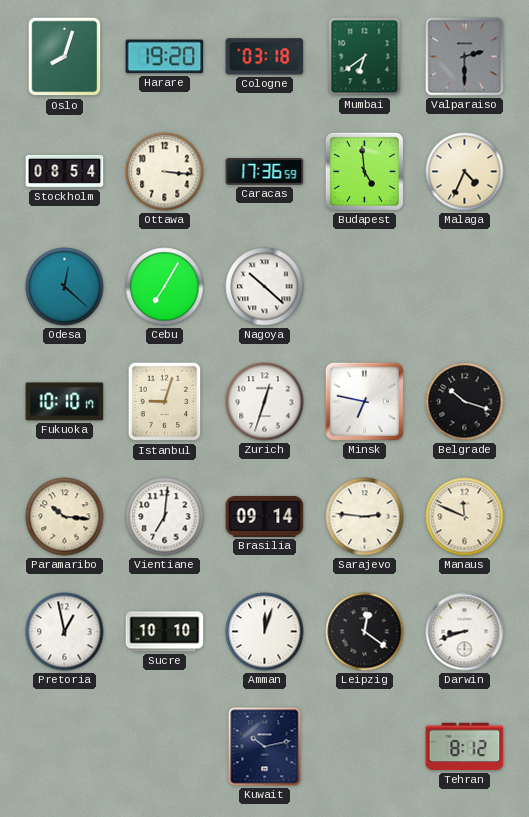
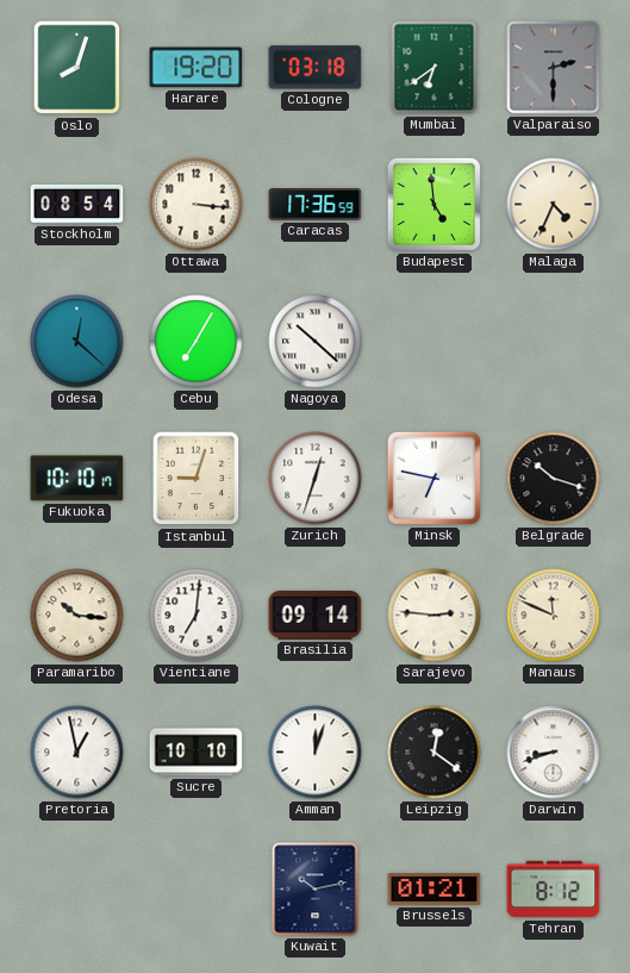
Brussels: none -> 01:21
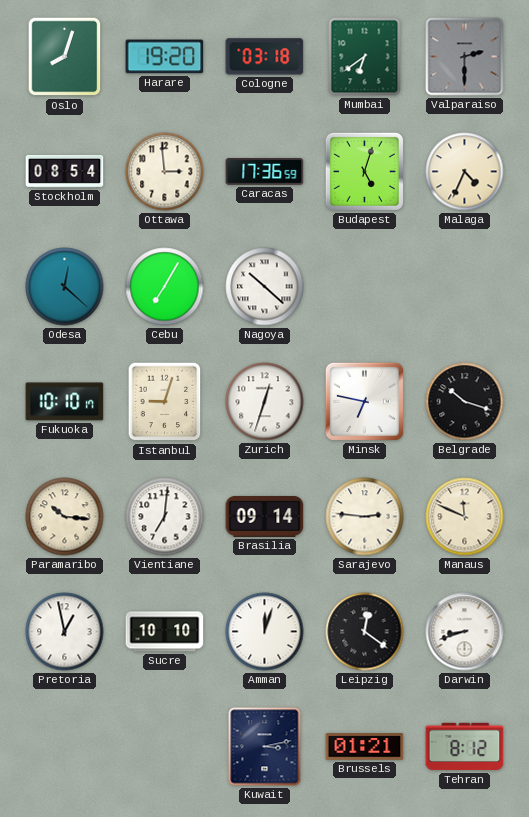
Ottawa: 3:16 -> 2:59
Budapest: 4:59 -> 5:03
Kuwait: 10:13 -> 3:13
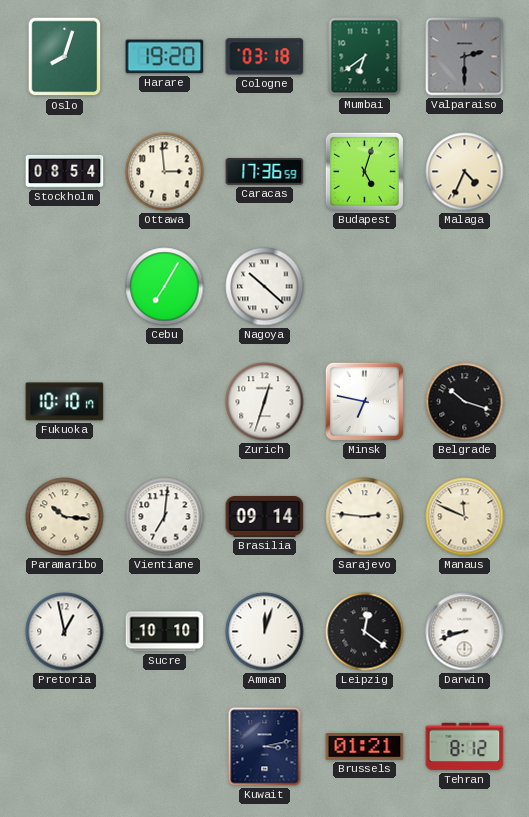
Odesa: 12:22 -> none
Istanbul: 9:03 -> none
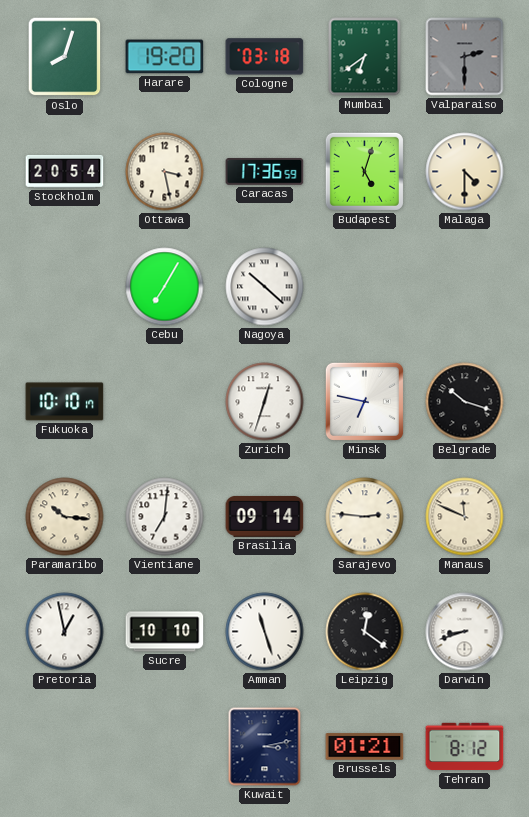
Stockholm: 08:54 -> 20:54
Ottawa: 2:59 -> 3:28
Malaga: 4:34 -> 4:30
Amman: 12:03 -> 11:27
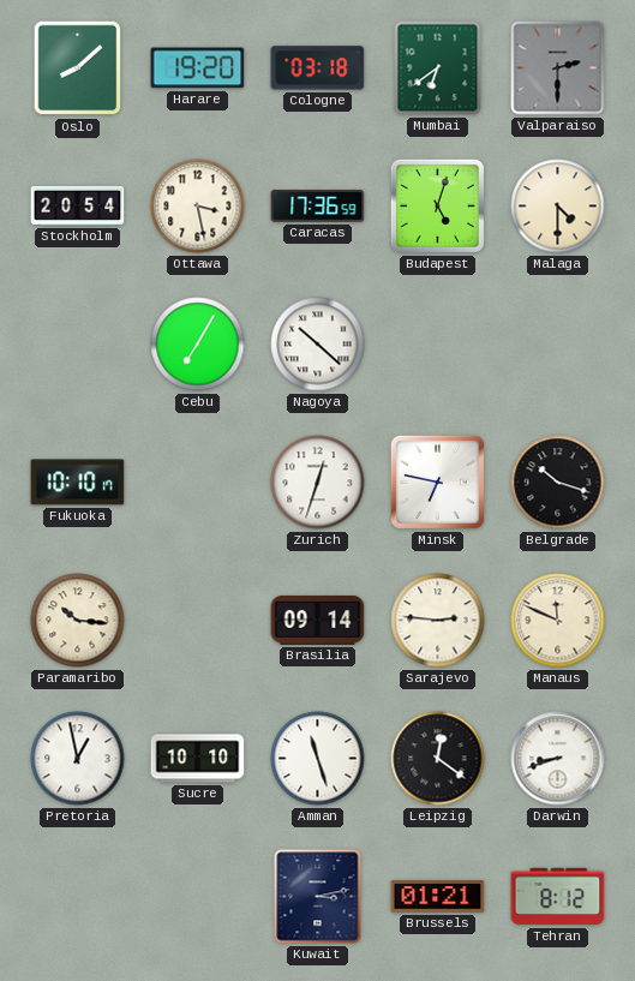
Oslo: 8:03 -> 8:08
Vientiane: 7:01 -> none
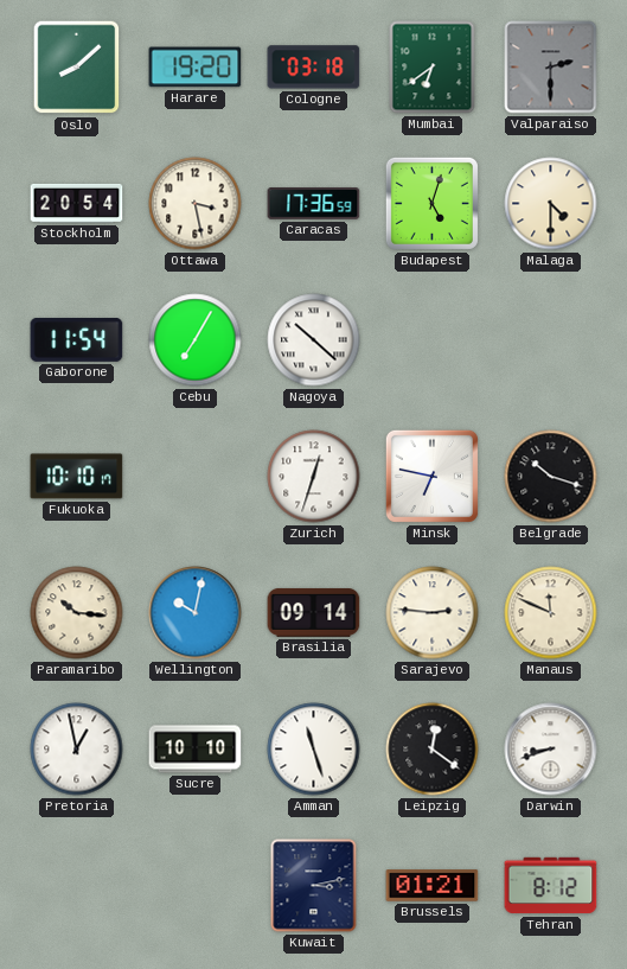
Gaborone: none -> 11:54
Wellington: none -> 10:02
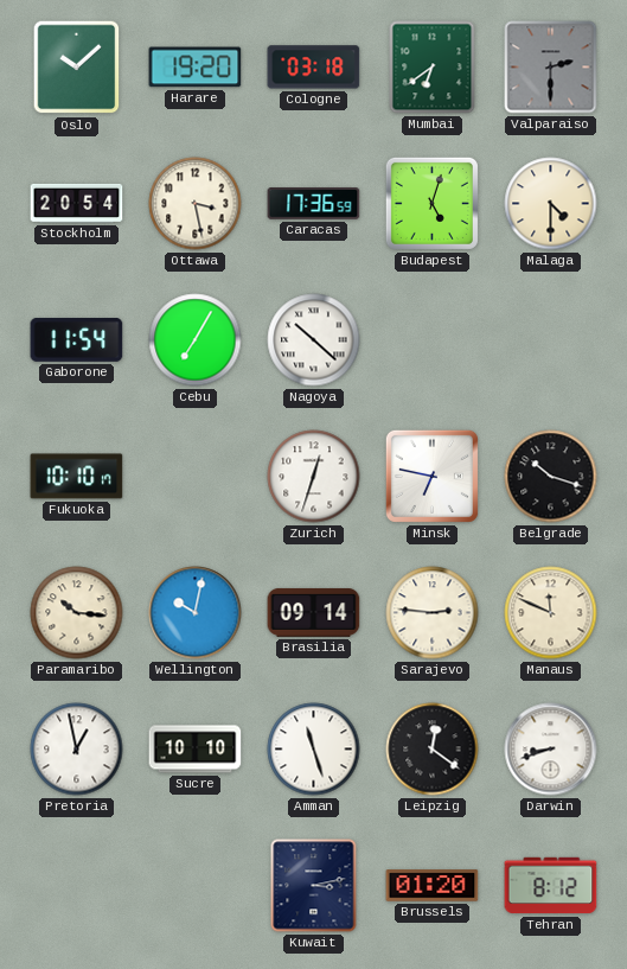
Oslo: 8:08 -> 10:08
Brussels: 01:21 -> 01:20
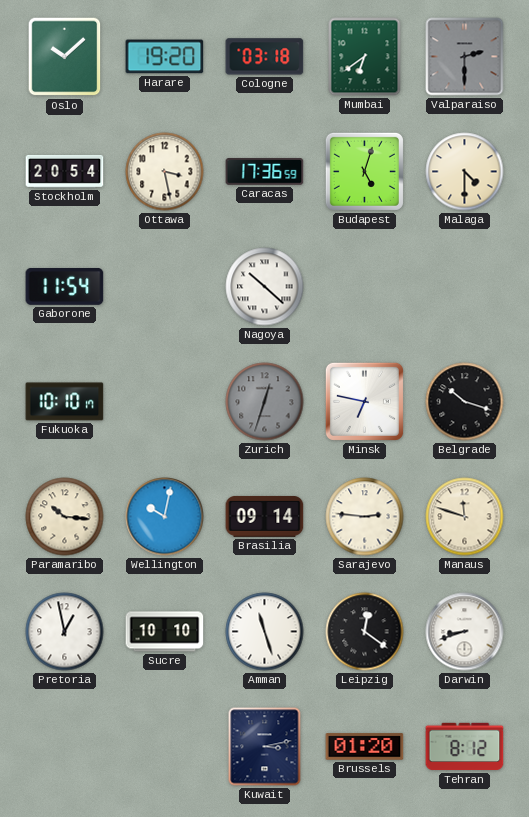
Cebu: 7:05 -> none
Zurich dial: white -> grey
Manaus: 11:49 -> 11:48
